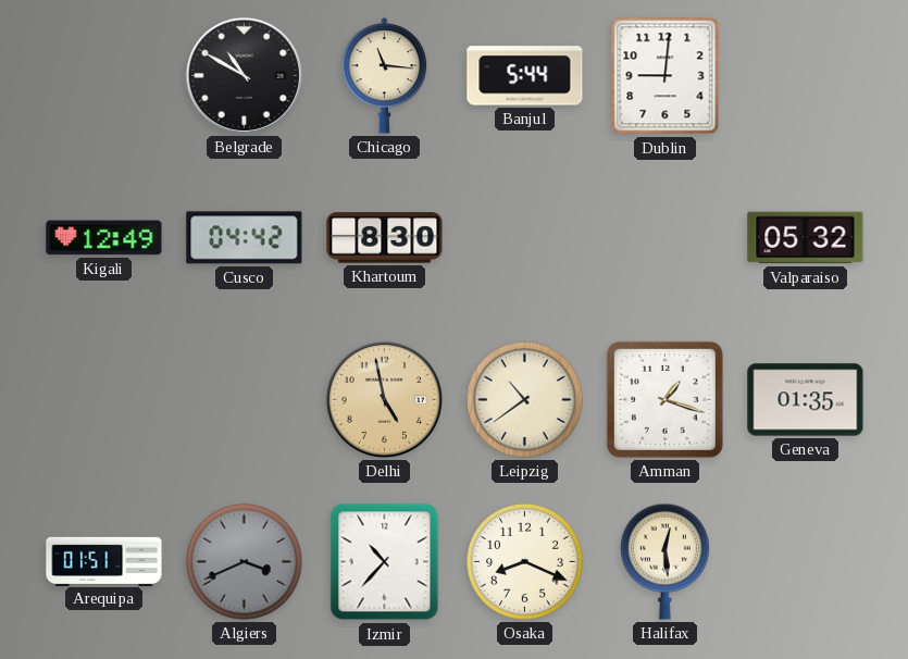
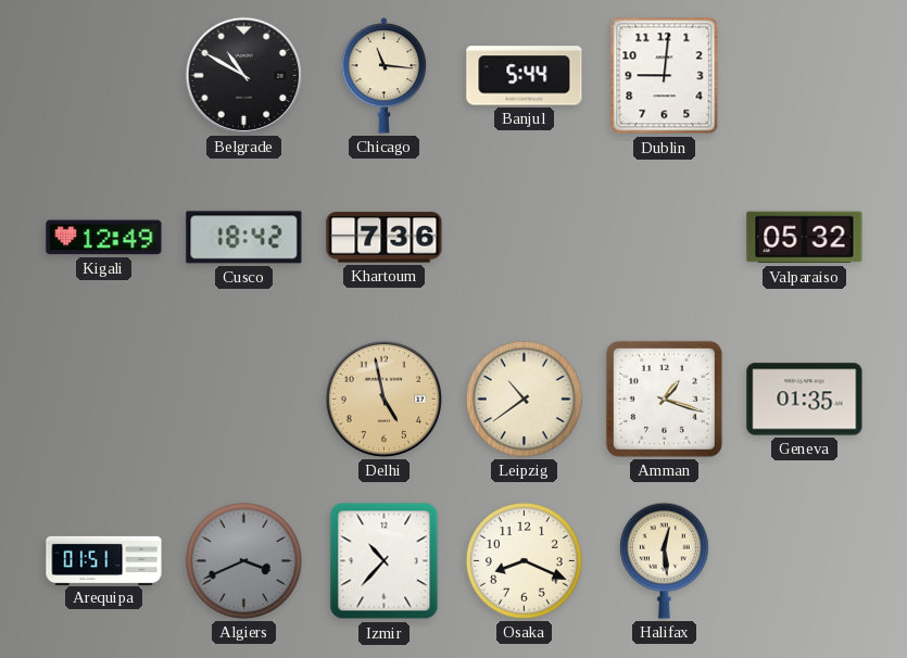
Cusco: 04:42 -> 18:42
Khartoum: 8:30 -> 7:36
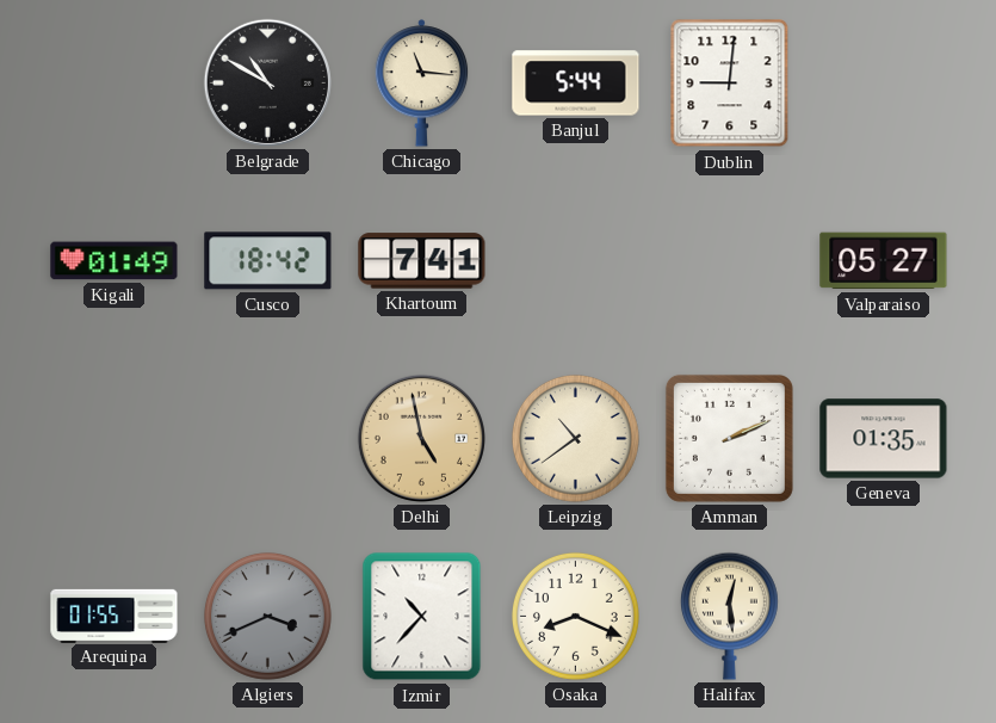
Kigali: 12:49 -> 01:49
Khartoum: 7:36 -> 7:41
Valparaiso: 05:32 -> 05:27
Amman: 1:18 -> 2:11
Arequipa: 01:51 -> 01:55
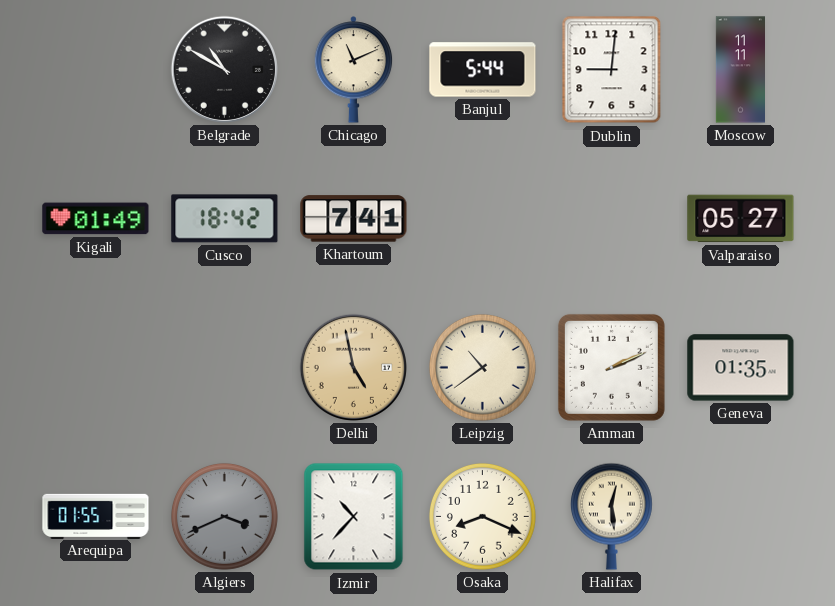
Chicago: 11:16 -> 11:11
Moscow: none -> 11:11
